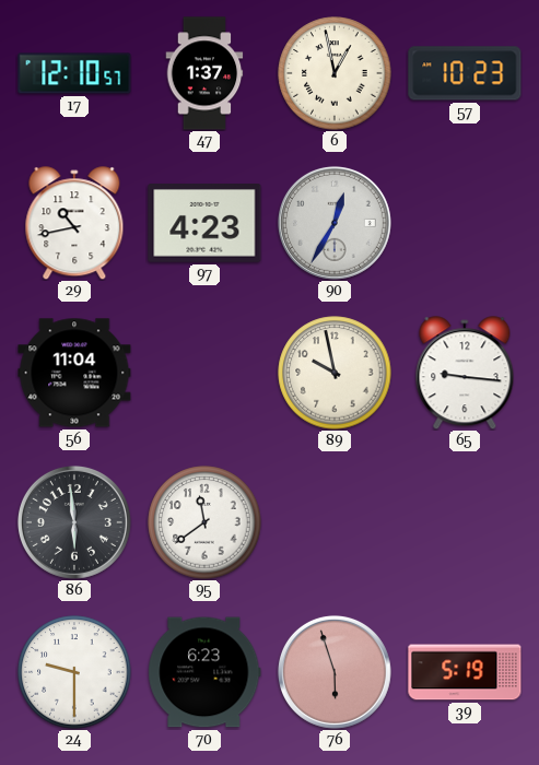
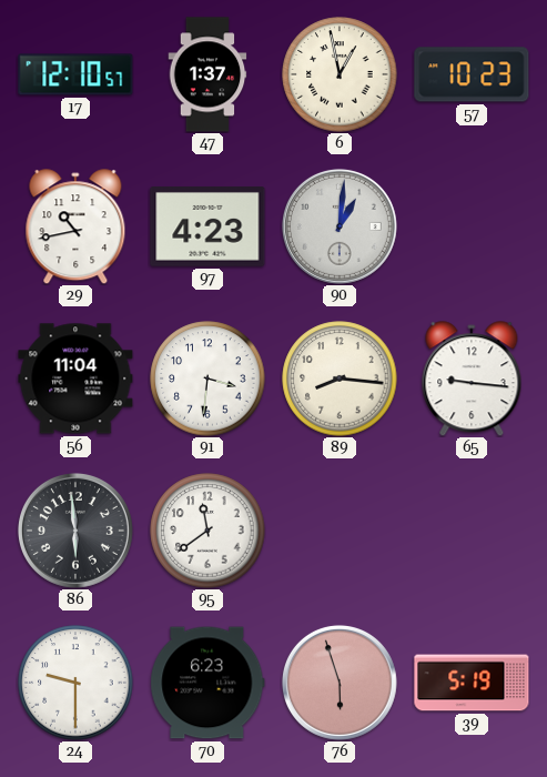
90: 12:35 -> 1:01
91: none -> 3:31
89: 9:58 -> 8:16
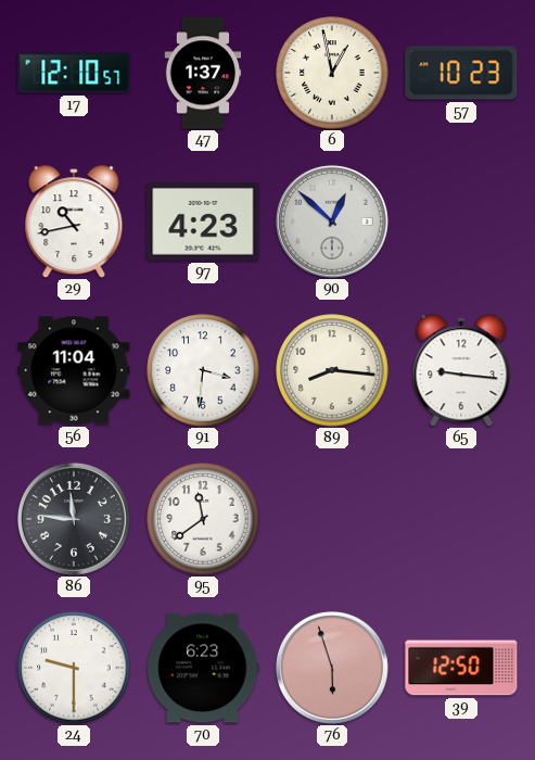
90: 1:01 -> 12:52
86: 5:59 -> 11:46
39: 5:19 -> 12:50
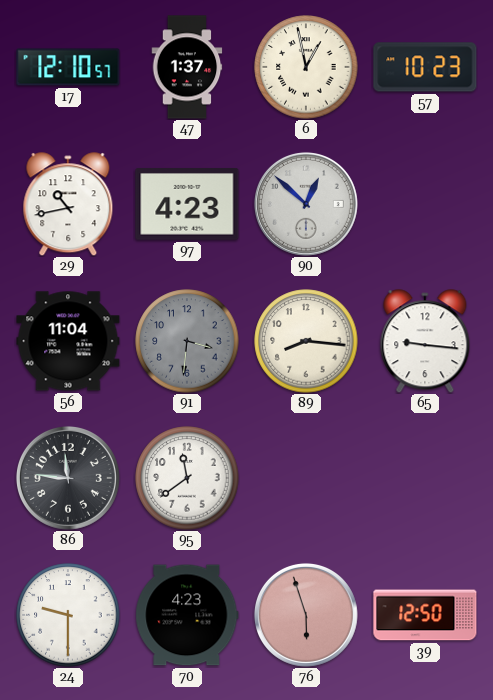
91 dial: white -> grey
70: 6:23 -> 4:23
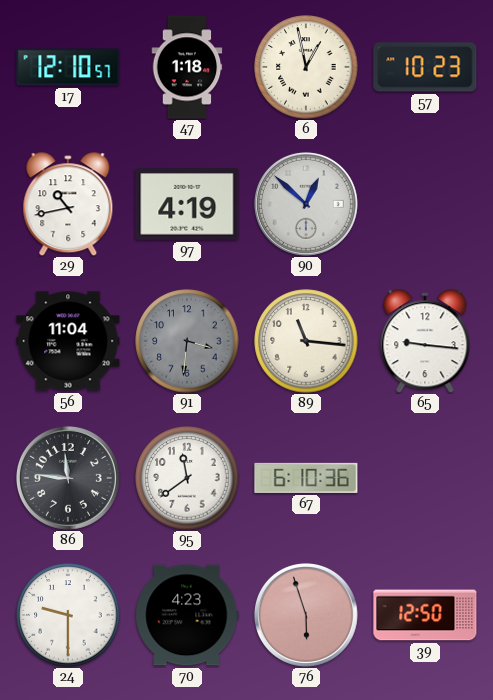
47: 1:37 -> 1:18
97: 4:23 -> 4:19
89: 8:16 -> 11:16
67: none -> 6:10
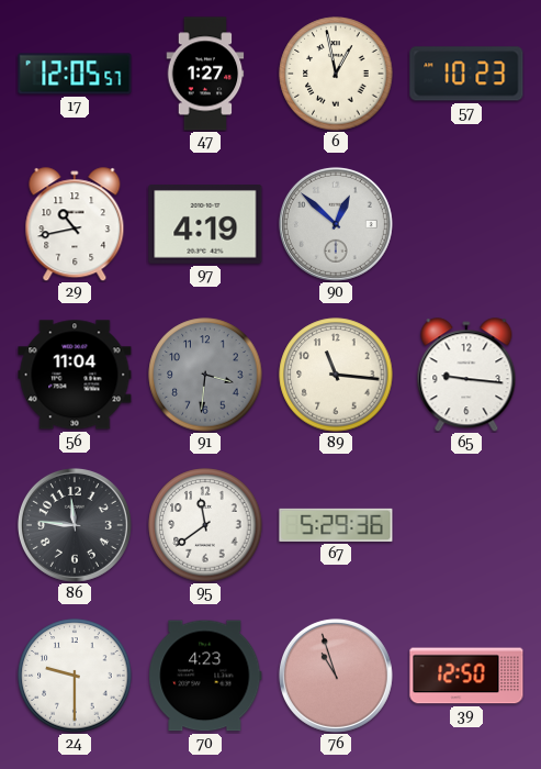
17: 12:10 -> 12:05
47: 1:18 -> 1:27
67: 6:10 -> 5:29
76: 5:57 -> 10:57
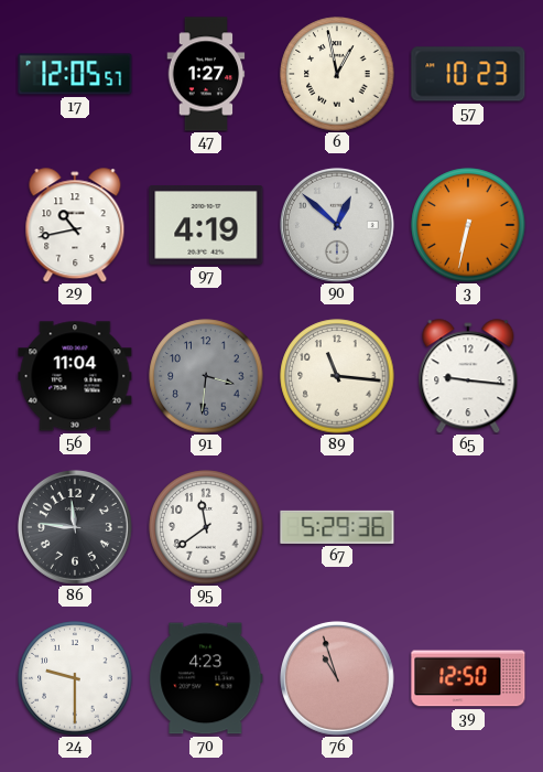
3: none -> 6:32
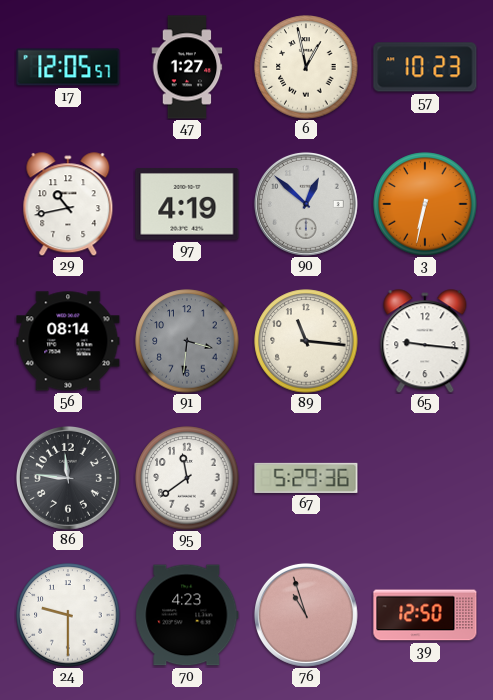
56: 11:04 -> 08:14
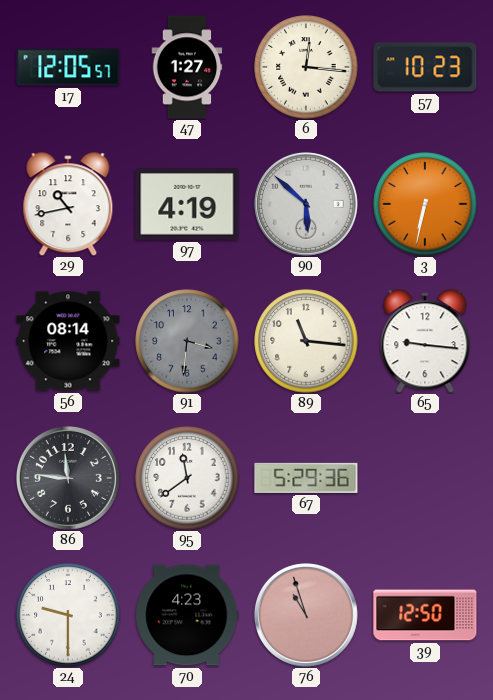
6: 12:58 -> 12:16
90: 12:52 -> 5:52
